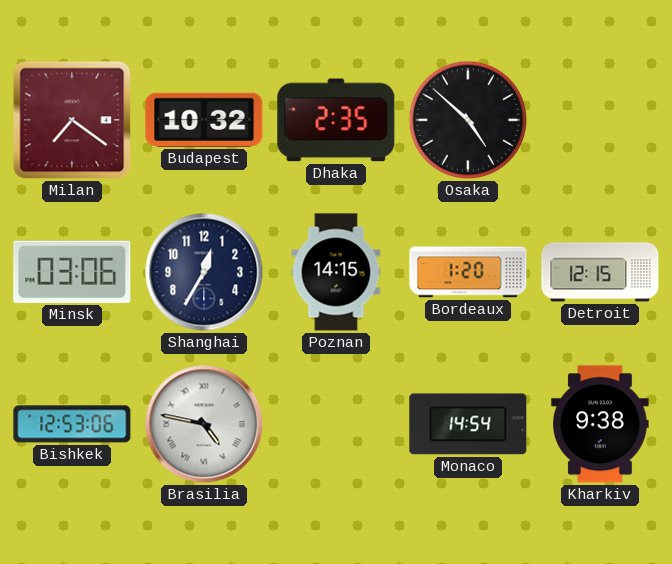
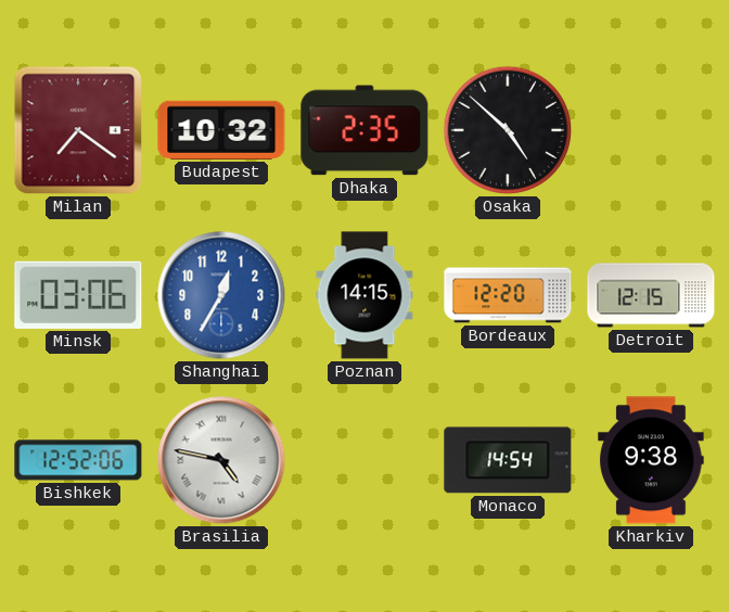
Shanghai dial: navy -> blue
Bordeaux: 1:20 -> 12:20
Bishkek: 12:53 -> 12:52
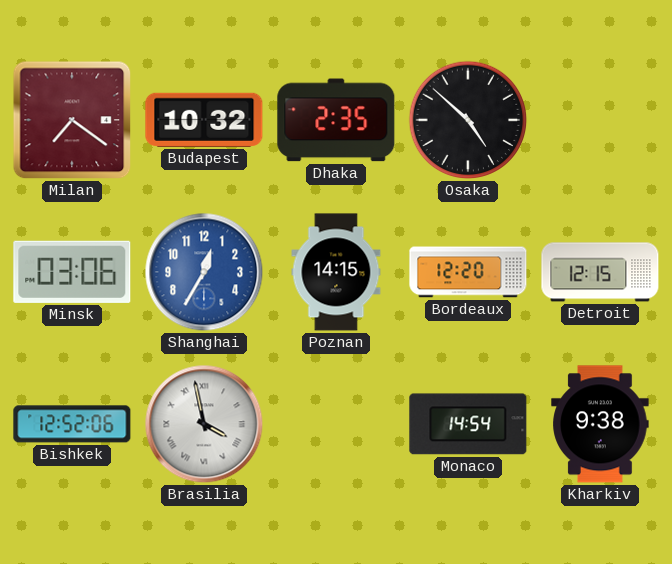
Brasilia: 4:47 -> 3:58
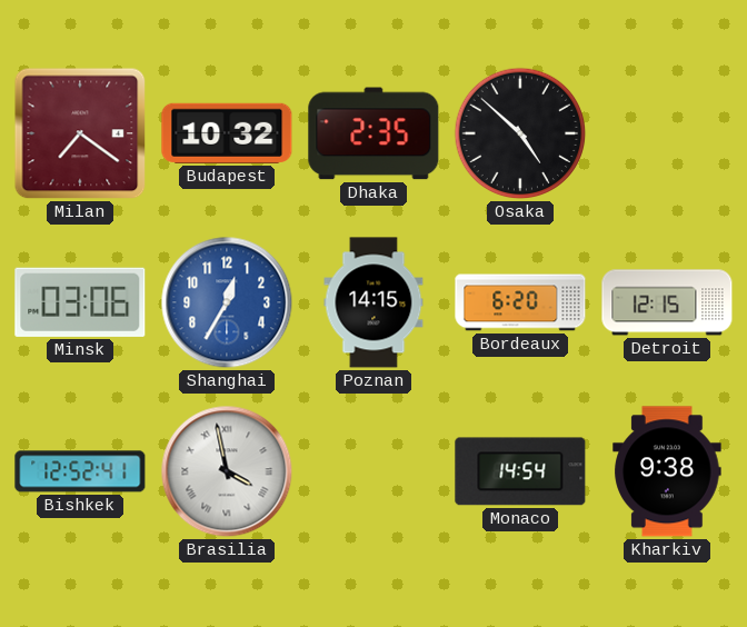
Bordeaux: 12:20 -> 6:20
Bishkek: 12:52:06 -> 12:52:41
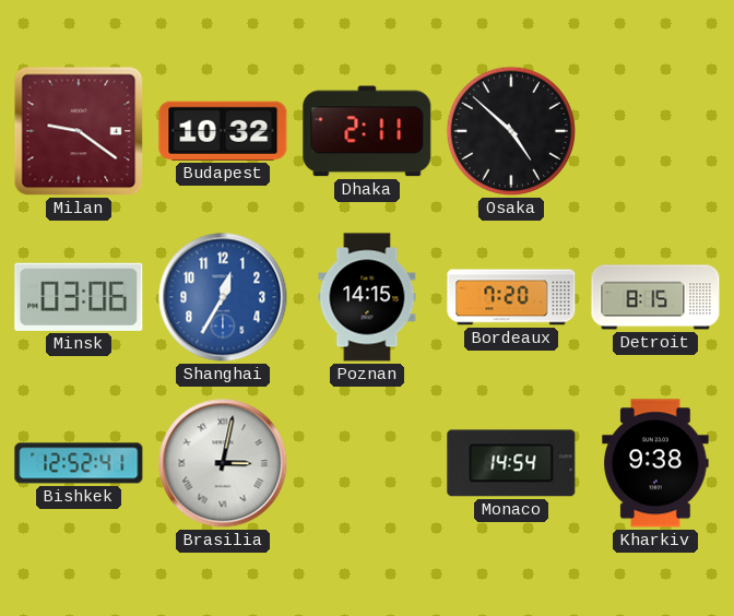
Milan: 7:21 -> 9:21
Dhaka: 2:35 -> 2:11
Bordeaux: 6:20 -> 7:20
Detroit: 12:15 -> 8:15
Brasilia: 3:58 -> 3:02
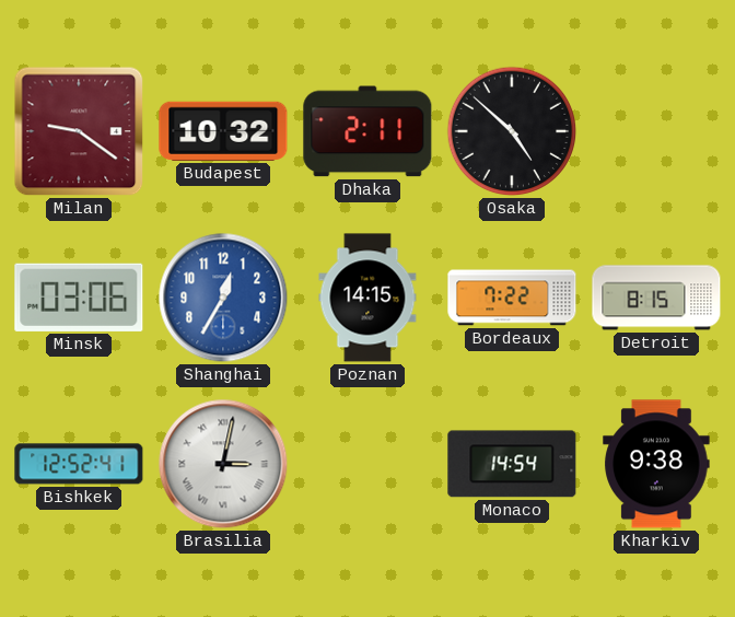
Bordeaux: 7:20 -> 7:22
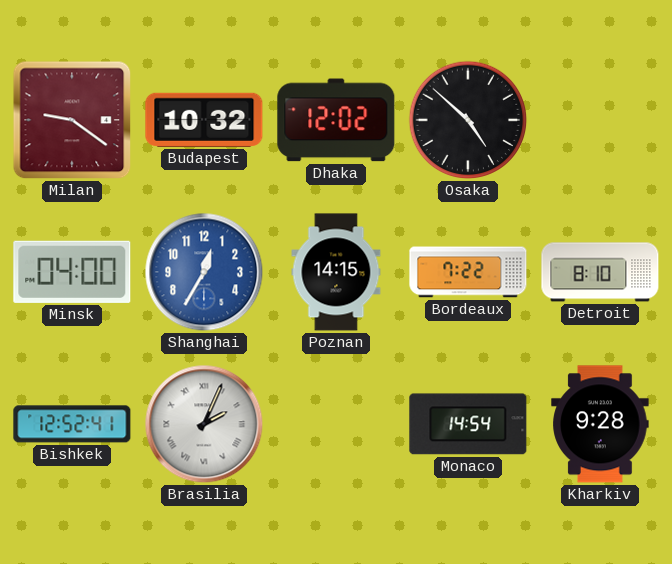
Dhaka: 2:11 -> 12:02
Minsk: 03:06 -> 04:00
Detroit: 8:15 -> 8:10
Brasilia: 3:02 -> 2:04
Kharkiv: 9:38 -> 9:28
